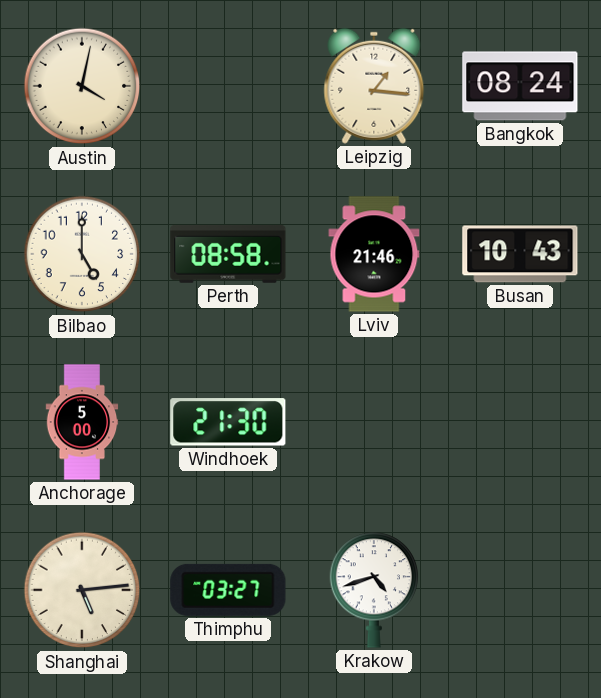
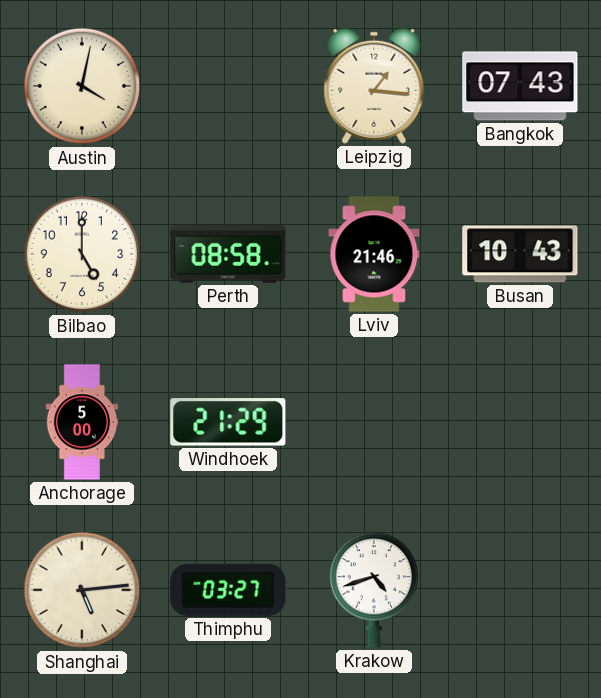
Bangkok: 08:24 -> 07:43
Windhoek: 21:30 -> 21:29
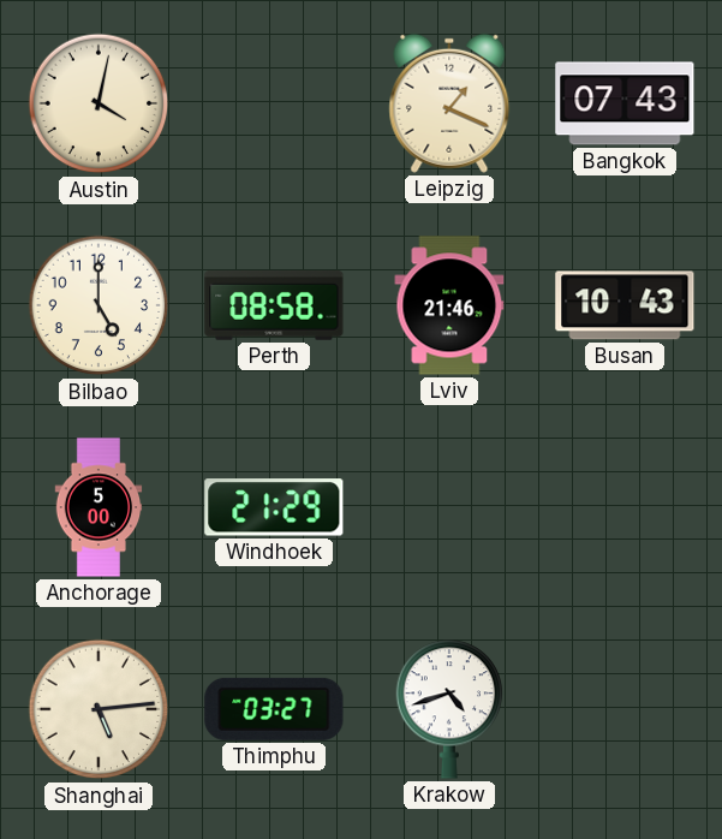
Leipzig: 1:16 -> 1:19
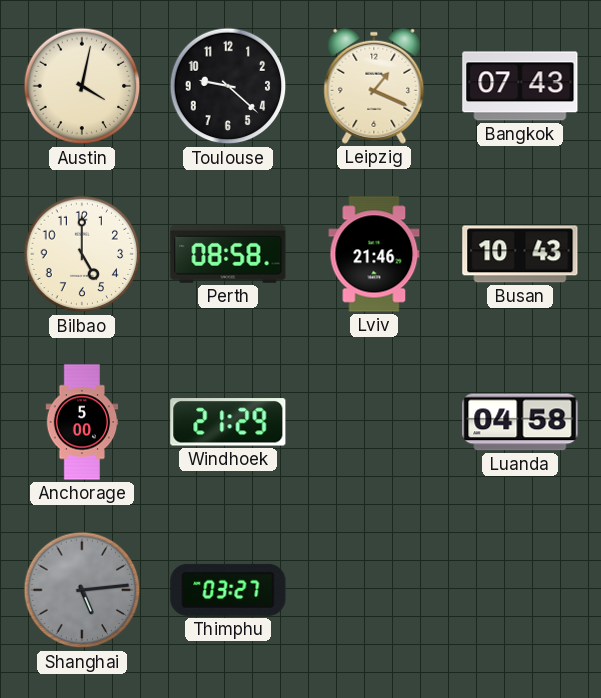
Toulouse: none -> 9:22
Luanda: none -> 04:58
Shanghai dial: cream -> grey
Krakow: 4:42 -> none
